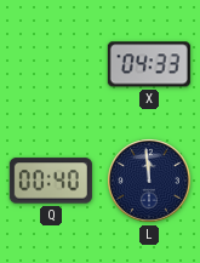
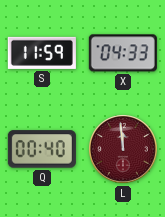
S: none -> 11:59
L dial: navy -> burgundy
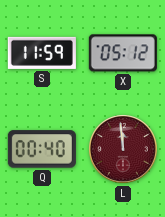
X: 04:33 -> 05:12
